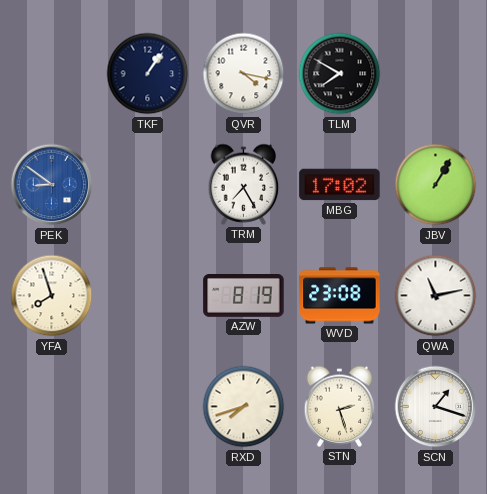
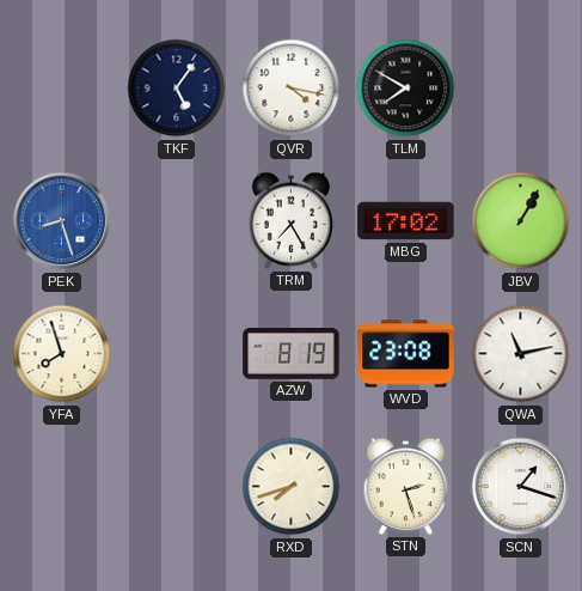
TKF: 1:06 -> 5:06
PEK: 8:51 -> 8:27
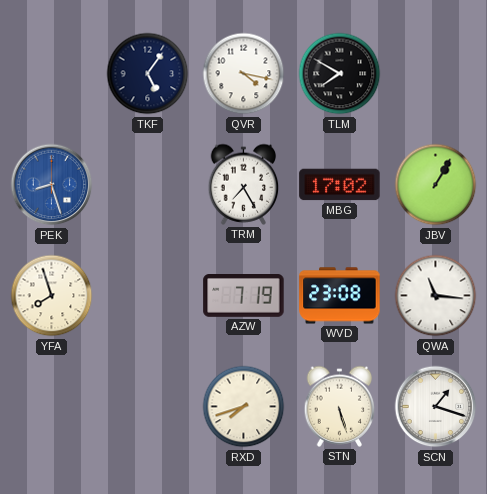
AZW: 8:19 -> 7:19
QWA: 11:13 -> 11:16
STN: 2:27 -> 5:27
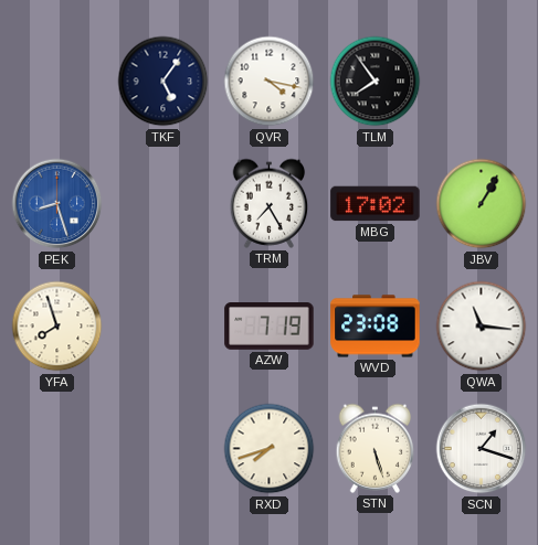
TLM: 7:50 -> 7:54
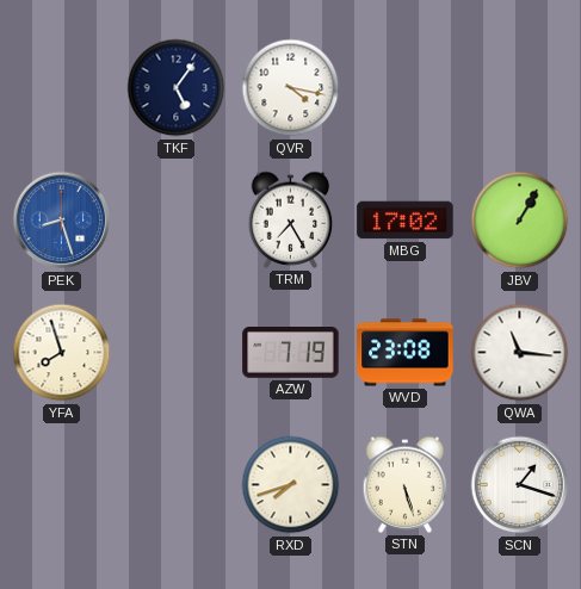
TLM: 7:54 -> none
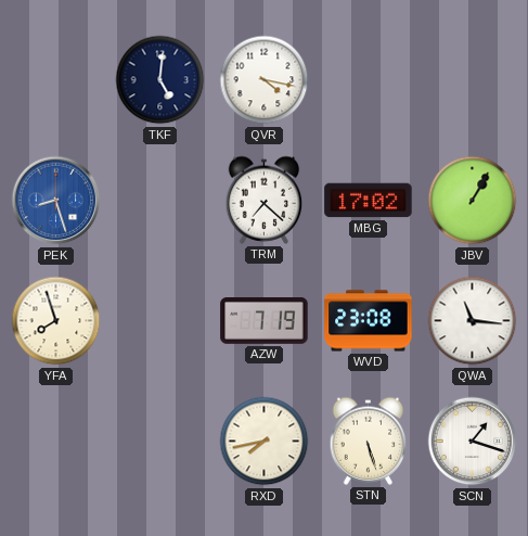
TKF: 5:06 -> 5:01
TRM: 7:25 -> 7:22
RXD: 7:42 -> 7:43
